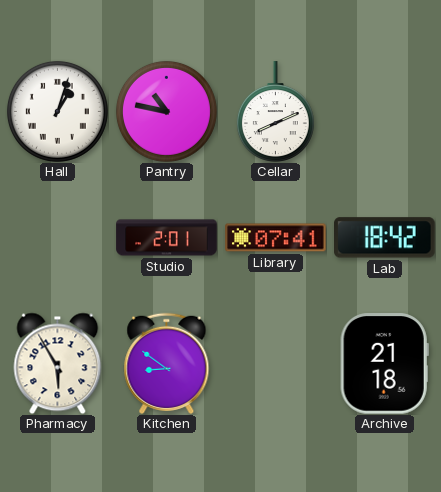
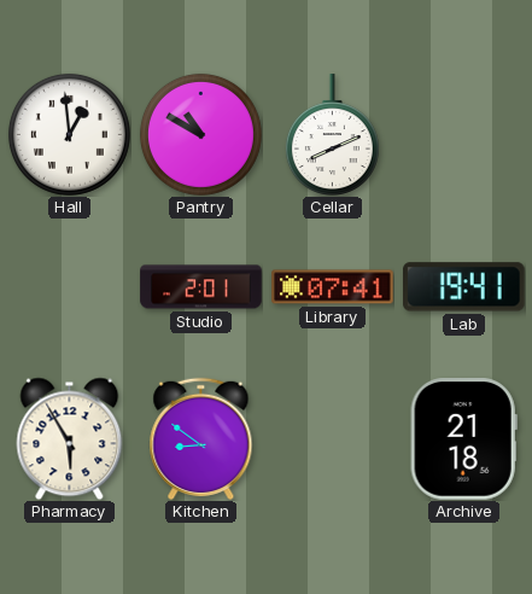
Hall: 1:03 -> 12:59
Pantry: 10:47 -> 10:50
Lab: 18:42 -> 19:41
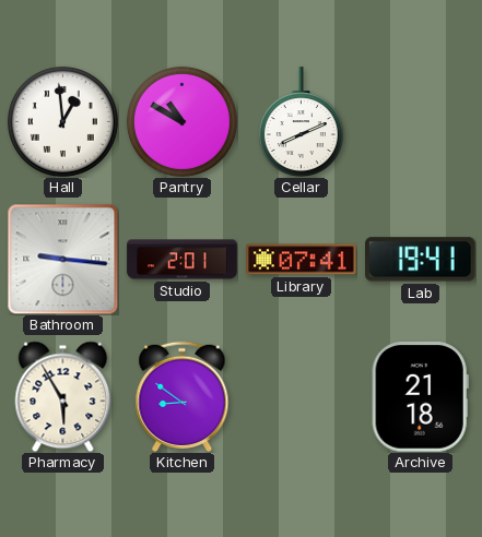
Bathroom: none -> 9:16
